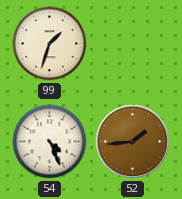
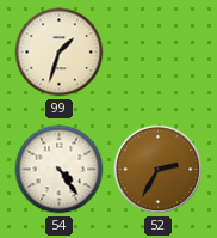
54: 4:26 -> 4:24
52: 1:44 -> 2:35
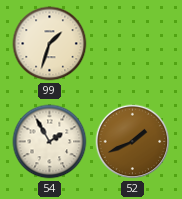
54: 4:24 -> 1:55
52: 2:35 -> 1:41
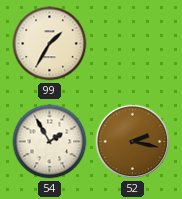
99: 1:33 -> 1:35
52: 1:41 -> 2:17
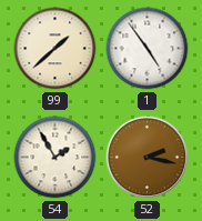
99: 1:35 -> 1:38
1: none -> 4:54
